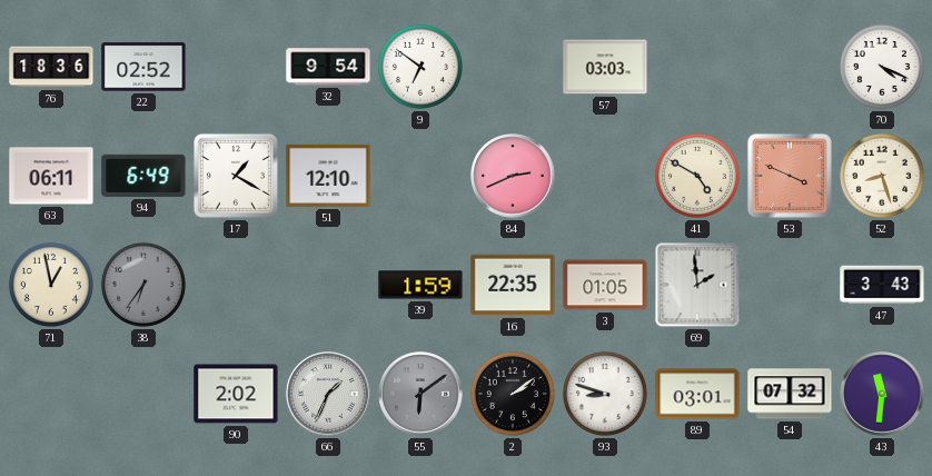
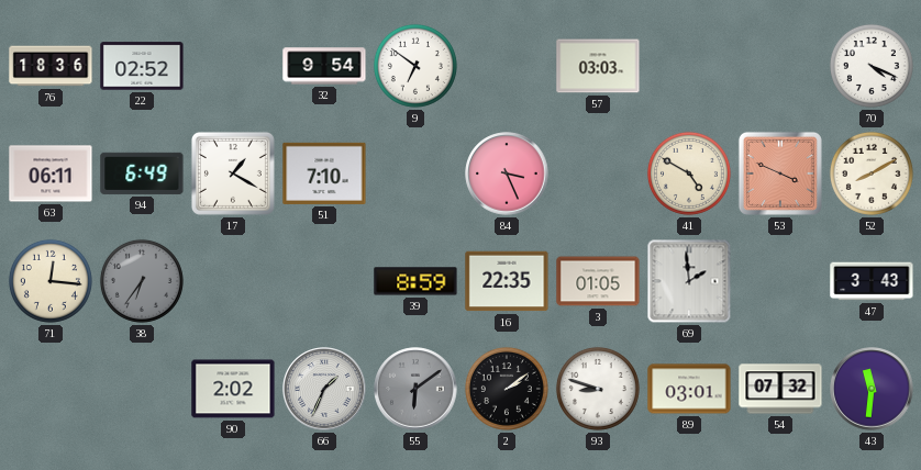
51: 12:10 -> 7:10
84: 2:41 -> 3:26
52: 8:27 -> 8:10
71: 12:58 -> 12:16
39: 1:59 -> 8:59
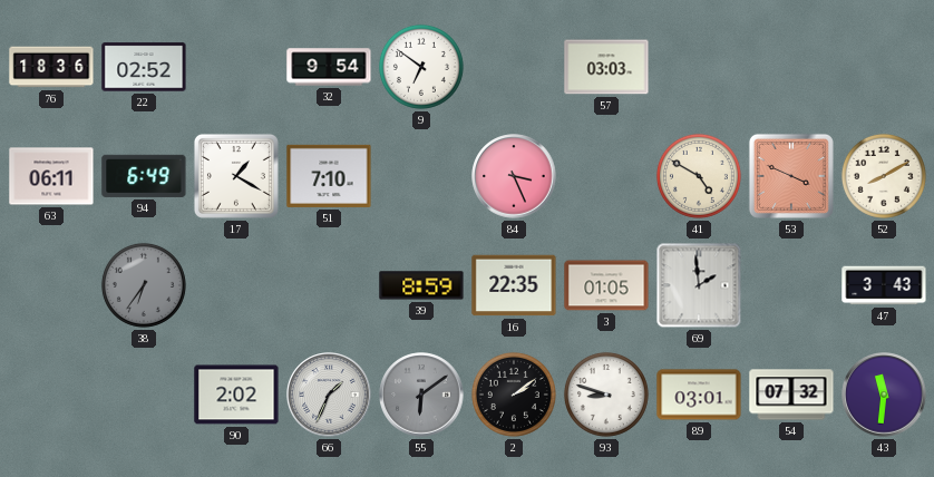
70: 4:19 -> none
71: 12:16 -> none
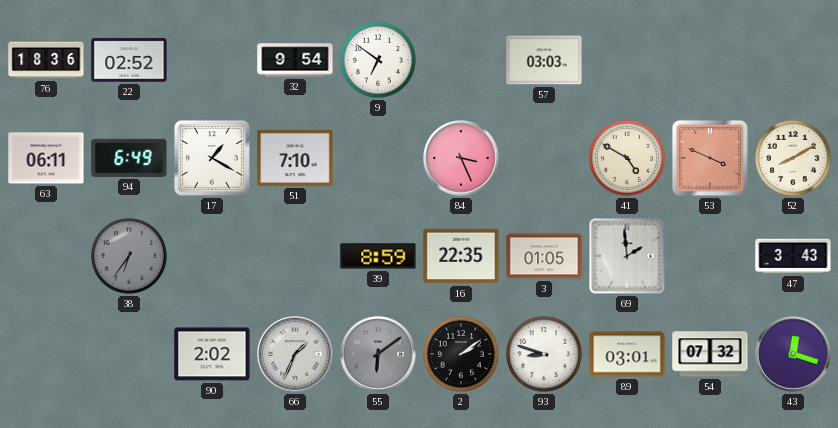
43: 11:31 -> 12:18
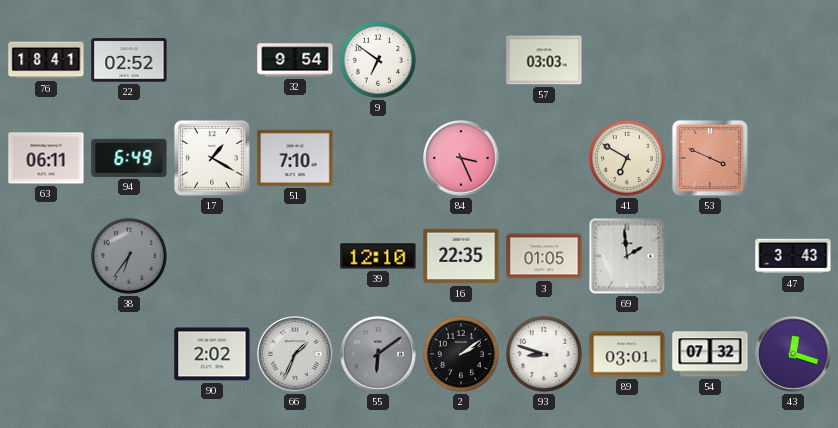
76: 18:36 -> 18:41
41: 4:50 -> 6:50
52: 8:10 -> none
39: 8:59 -> 12:10
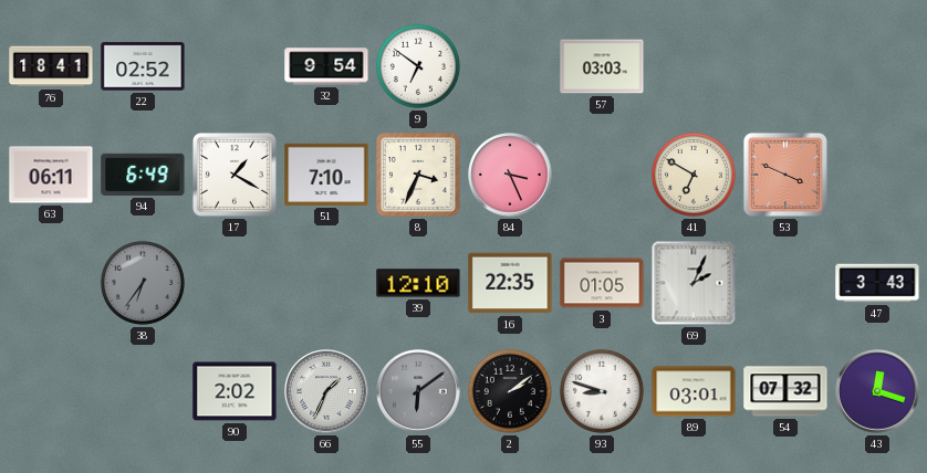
8: none -> 3:34
69: 1:59 -> 2:04
